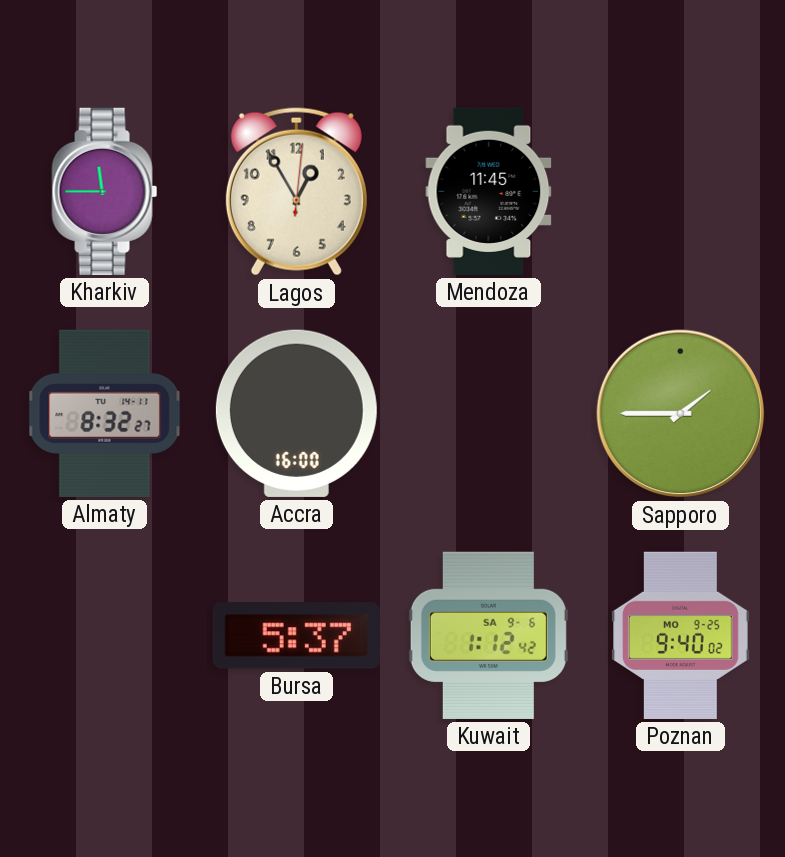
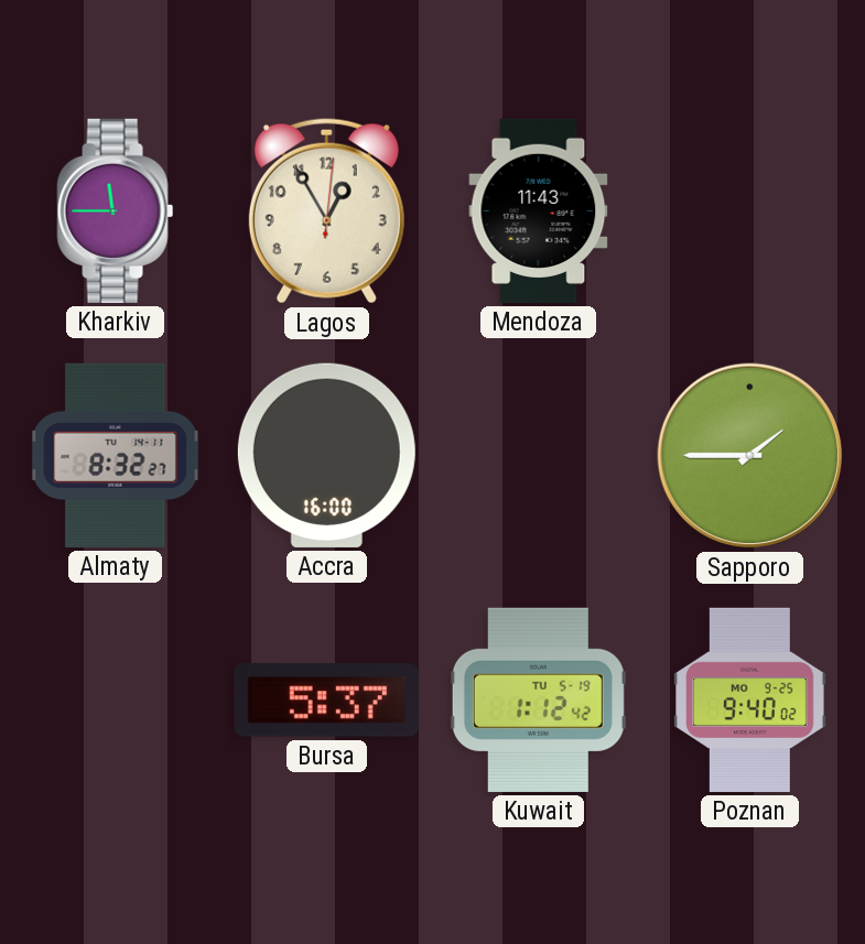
Mendoza: 11:45 -> 11:43
Kuwait date: SA 9-6 -> TU 5-19
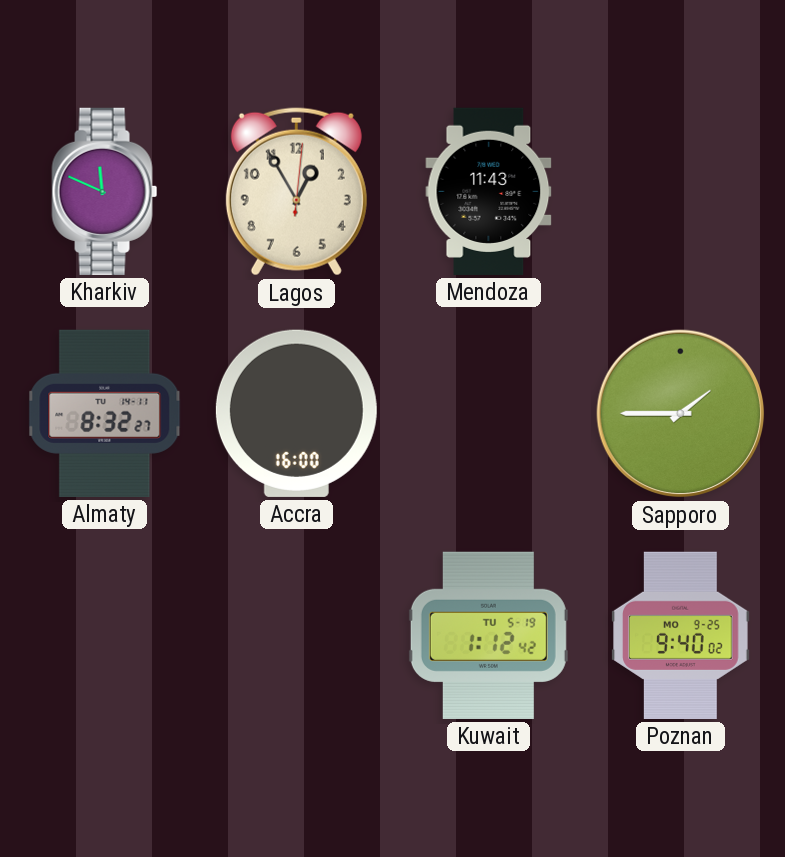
Kharkiv: 11:45 -> 11:49
Bursa: 5:37 -> none
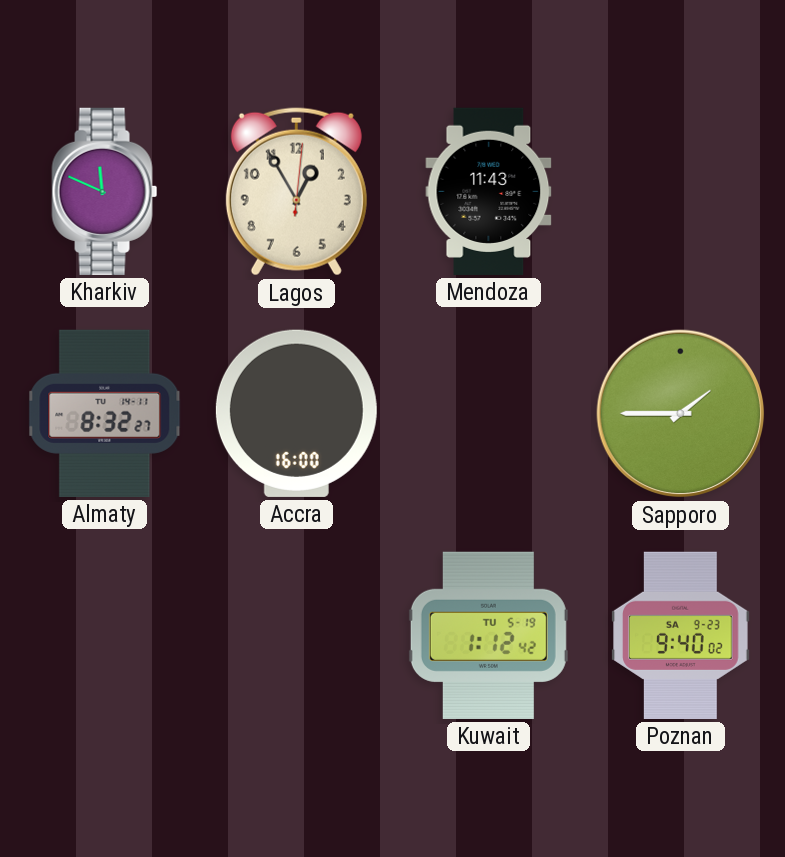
Poznan date: MO 9-25 -> SA 9-23
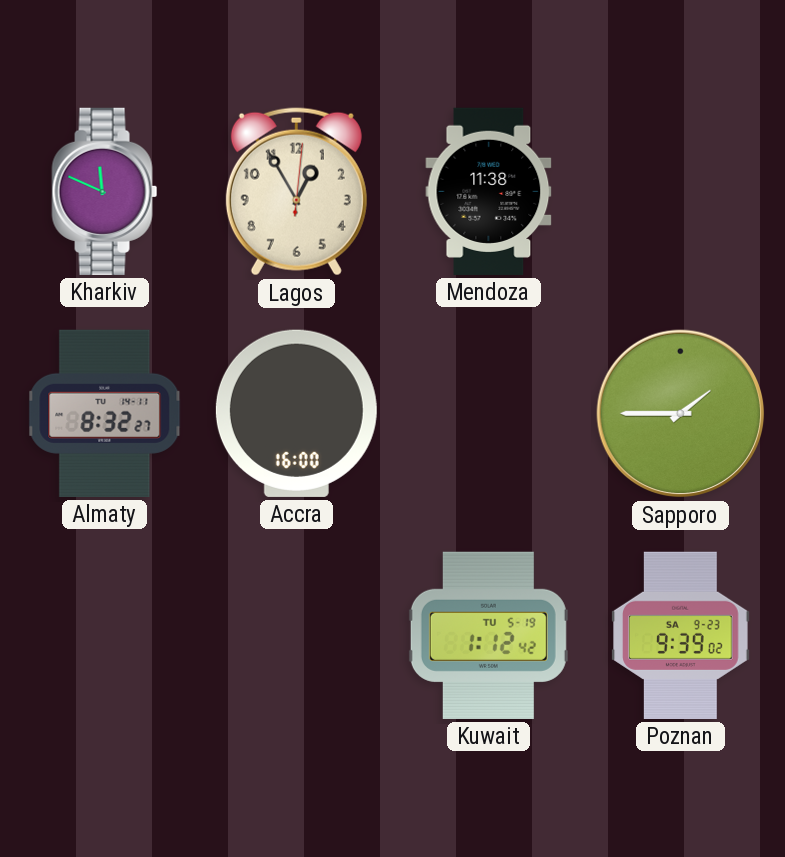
Mendoza: 11:43 -> 11:38
Poznan: 9:40 -> 9:39
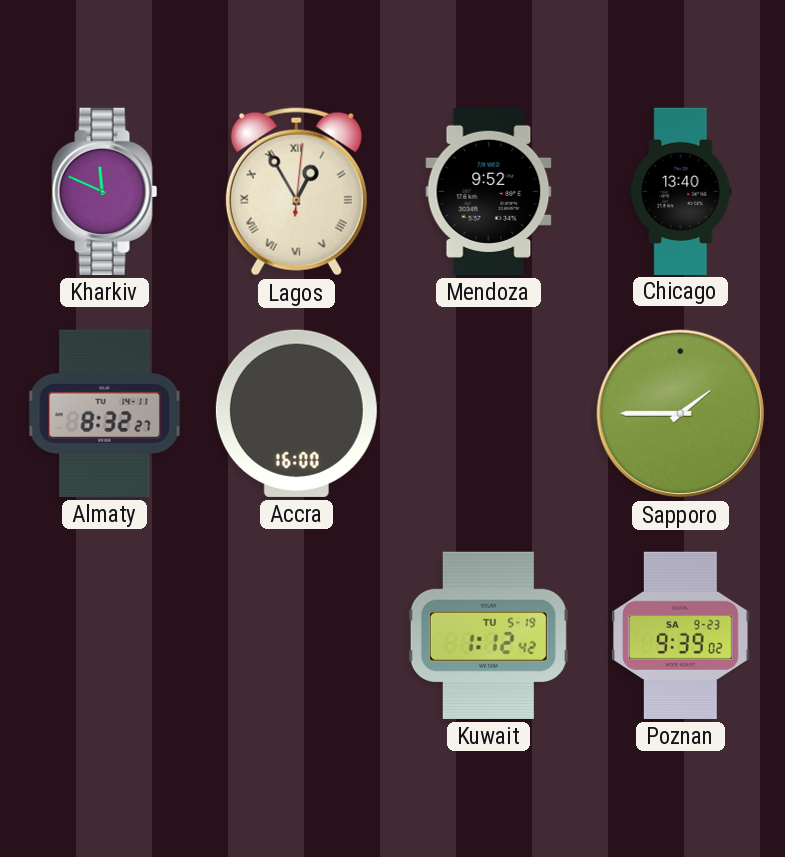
Lagos numerals: Arabic -> Roman
Mendoza: 11:38 -> 9:52
Chicago: none -> 13:40
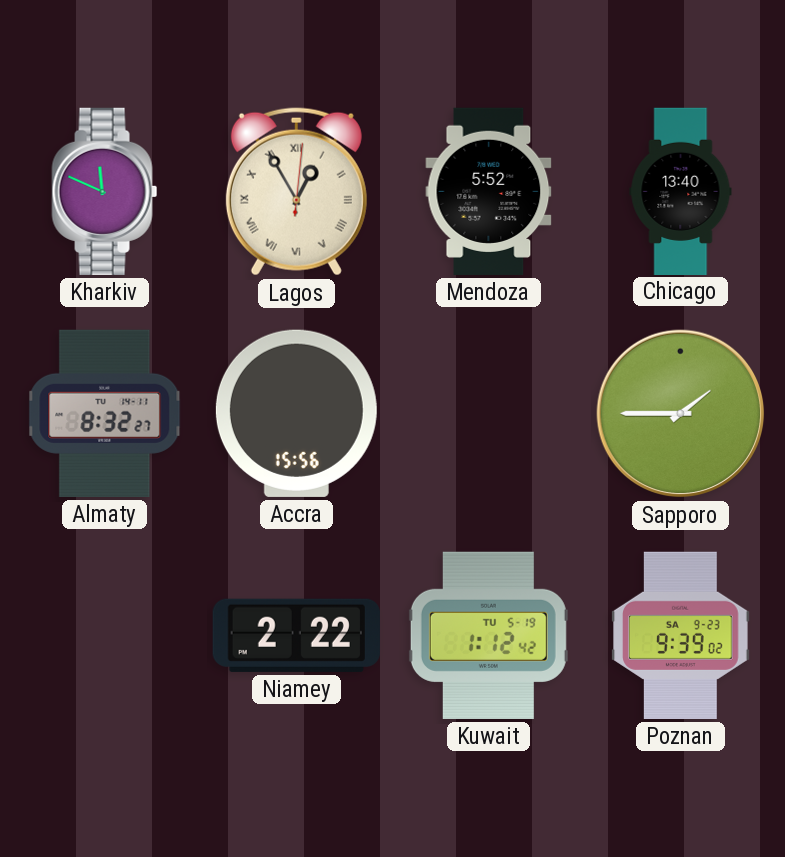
Mendoza: 9:52 -> 5:52
Accra: 16:00 -> 15:56
Niamey: none -> 2:22
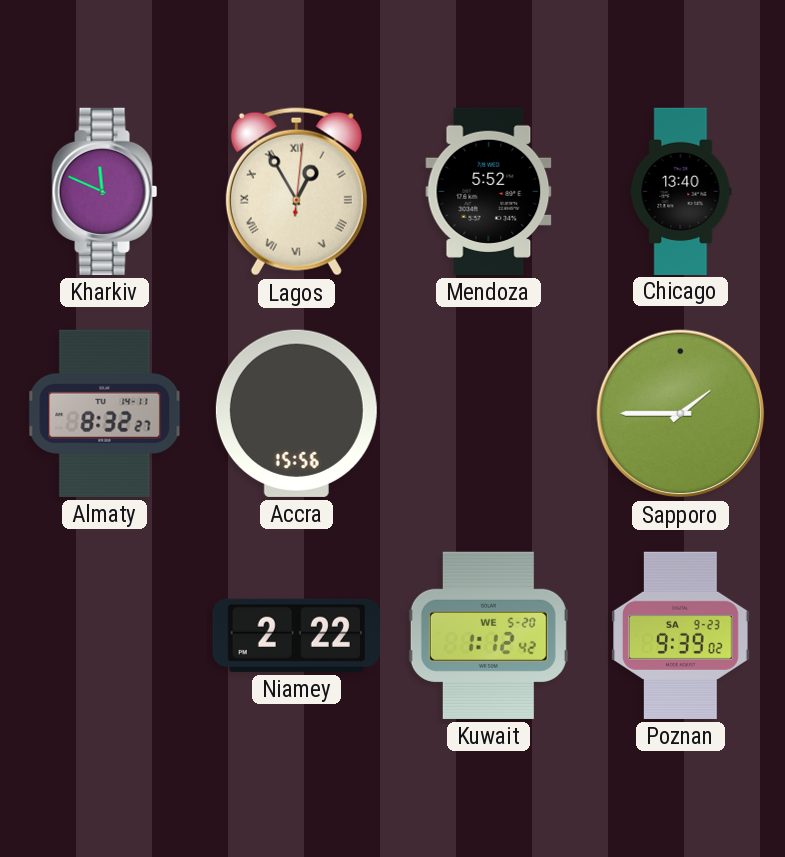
Kuwait date: TU 5-19 -> WE 5-20
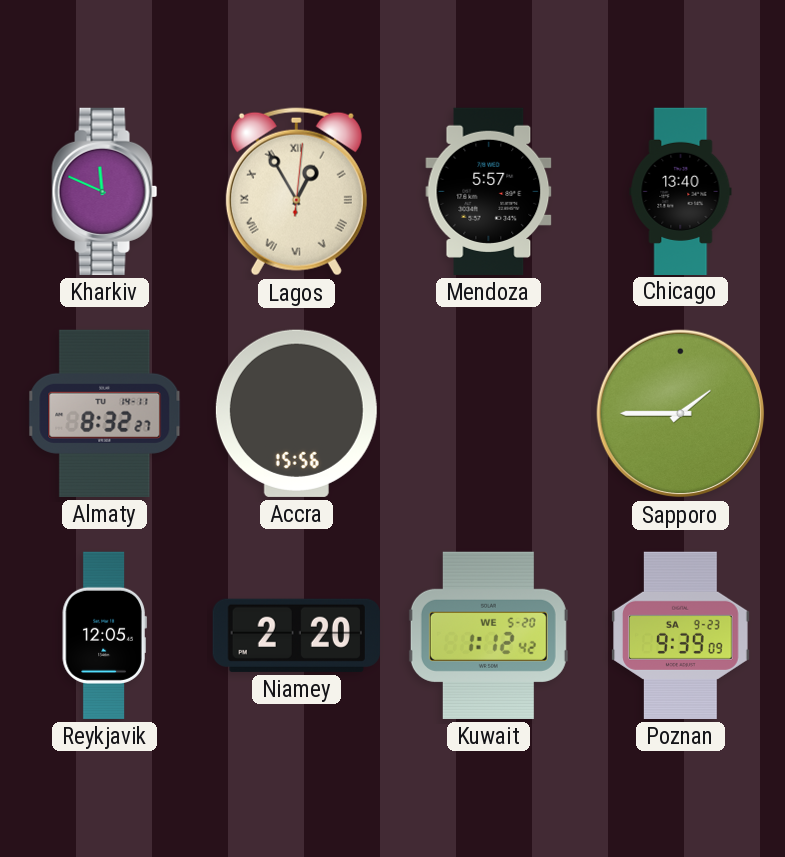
Mendoza: 5:52 -> 5:57
Reykjavik: none -> 12:05
Niamey: 2:22 -> 2:20
Poznan: 9:39:02 -> 9:39:09
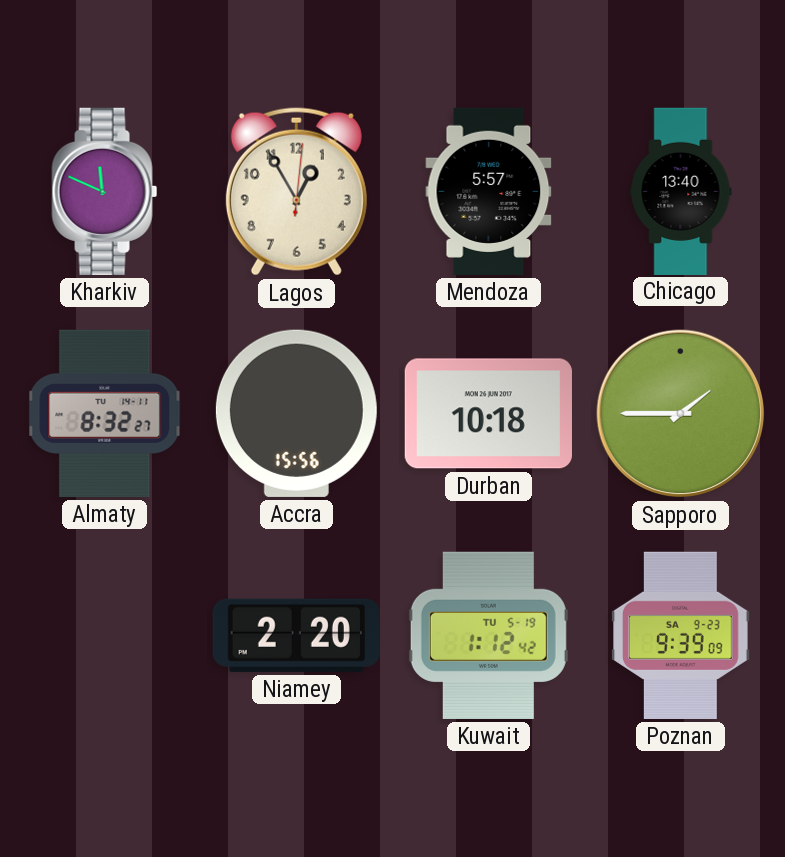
Lagos numerals: Roman -> Arabic
Durban: none -> 10:18
Reykjavik: 12:05 -> none
Kuwait date: WE 5-20 -> TU 5-19
